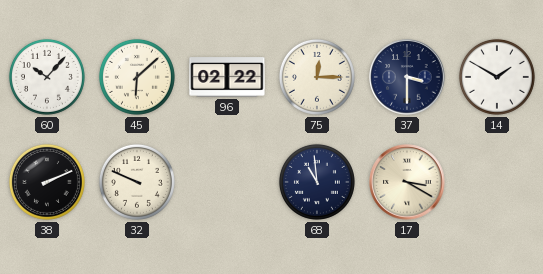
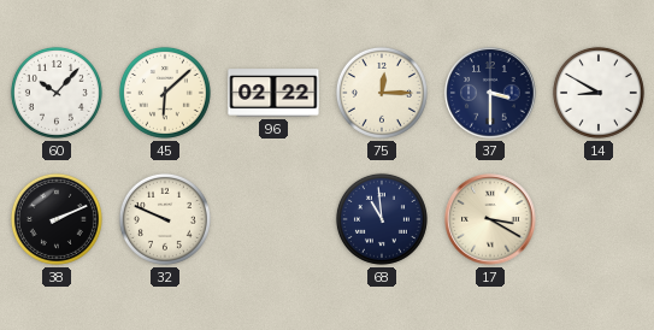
14: 1:50 -> 8:50
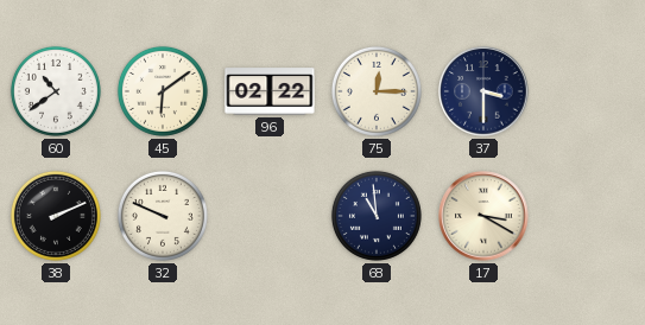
60: 10:07 -> 10:39
45: 6:08 -> 6:09
14: 8:50 -> none
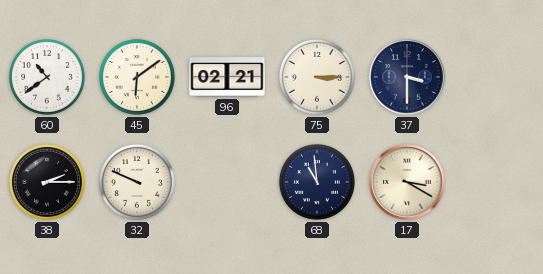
96: 02:22 -> 02:21
75: 12:15 -> 3:15
38: 2:11 -> 2:15
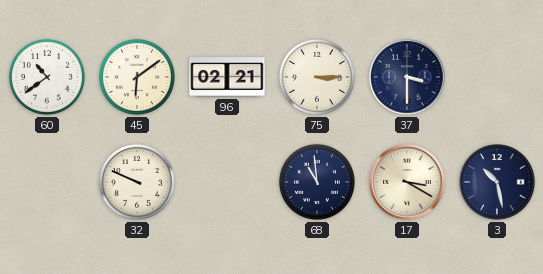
38: 2:15 -> none
3: none -> 10:28
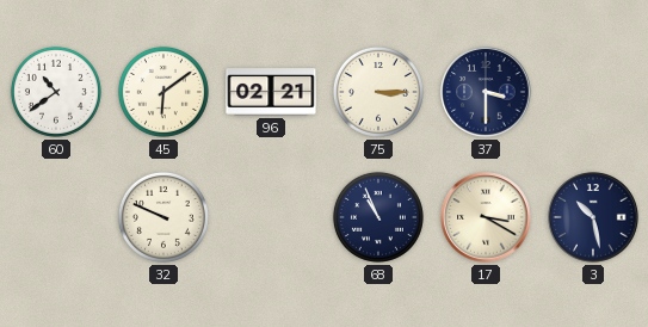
68: 10:59 -> 10:56
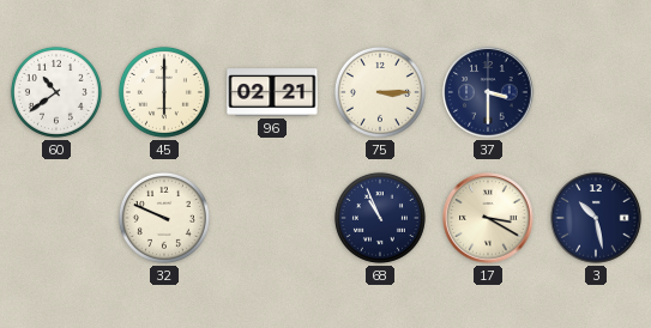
45: 6:09 -> 6:00
